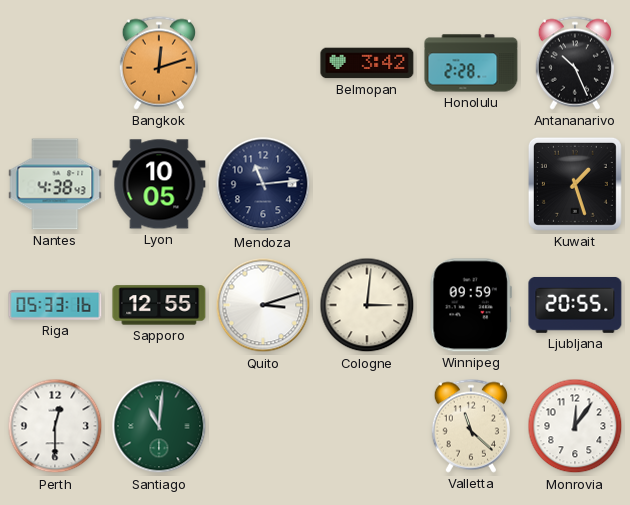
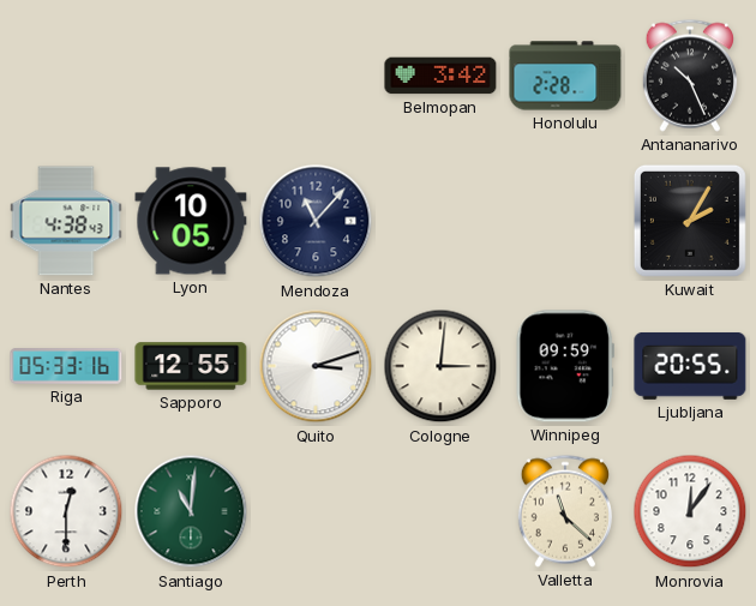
Bangkok: 12:12 -> none
Mendoza: 11:14 -> 11:07
Kuwait: 1:27 -> 2:05
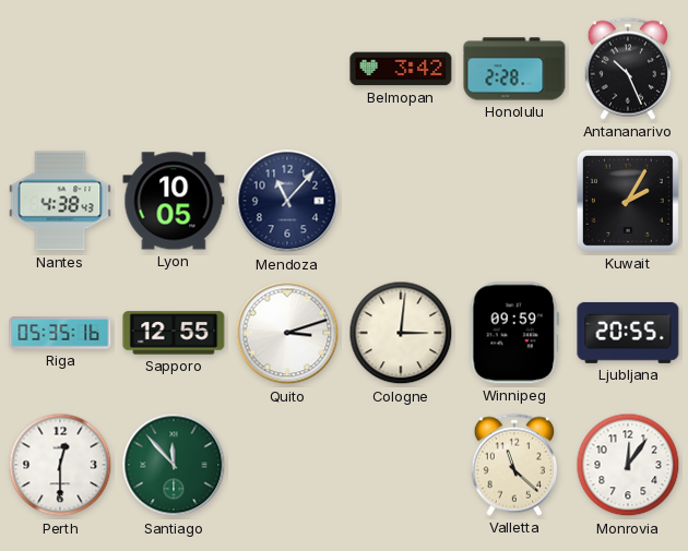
Riga: 05:33 -> 05:35
Santiago: 11:01 -> 11:53
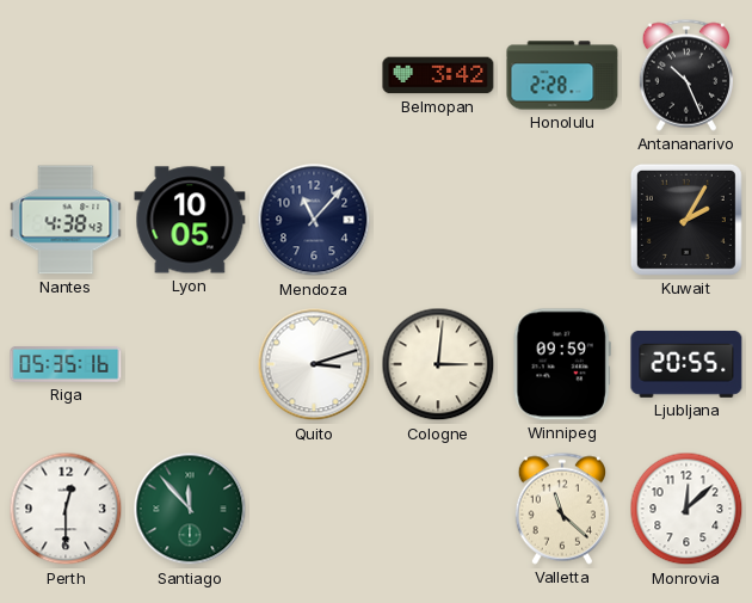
Sapporo: 12:55 -> none
Monrovia: 12:06 -> 12:08
